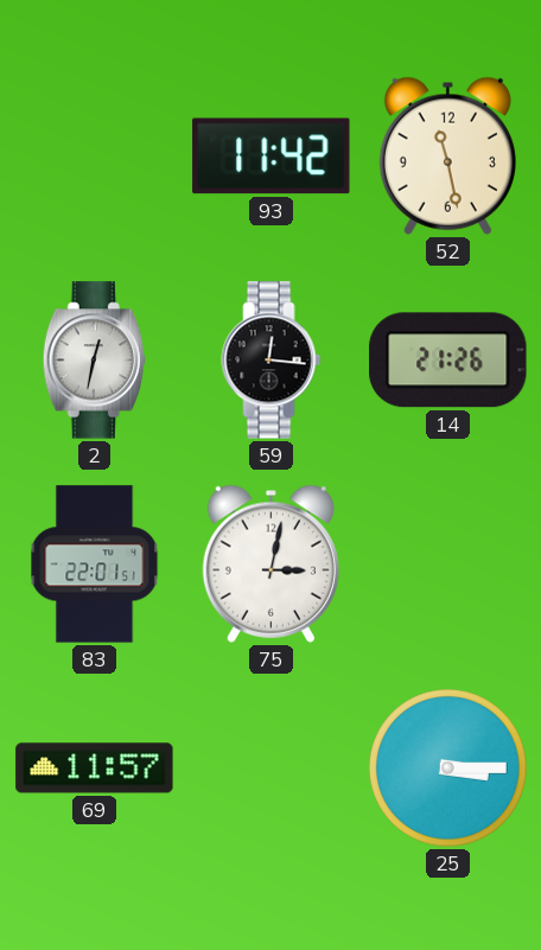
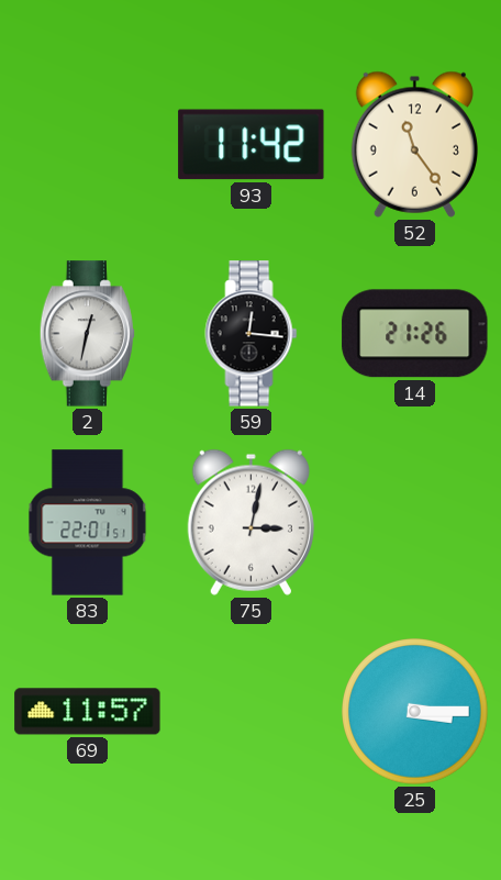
52: 11:28 -> 11:24
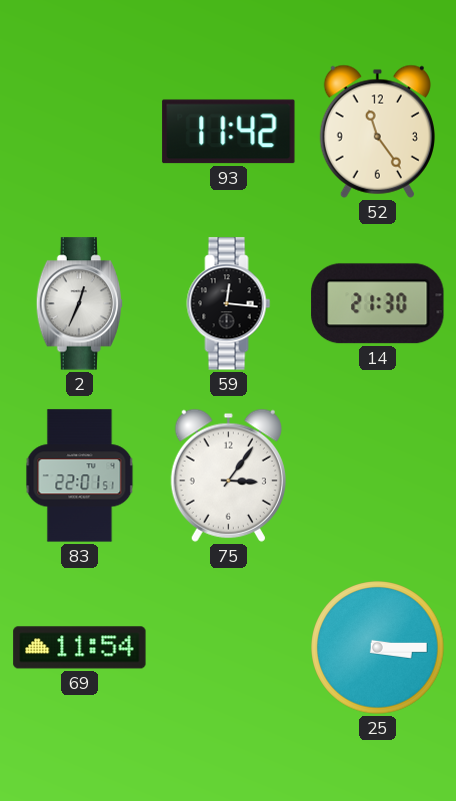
2: 12:32 -> 12:34
14: 21:26 -> 21:30
75: 3:02 -> 3:06
69: 11:57 -> 11:54
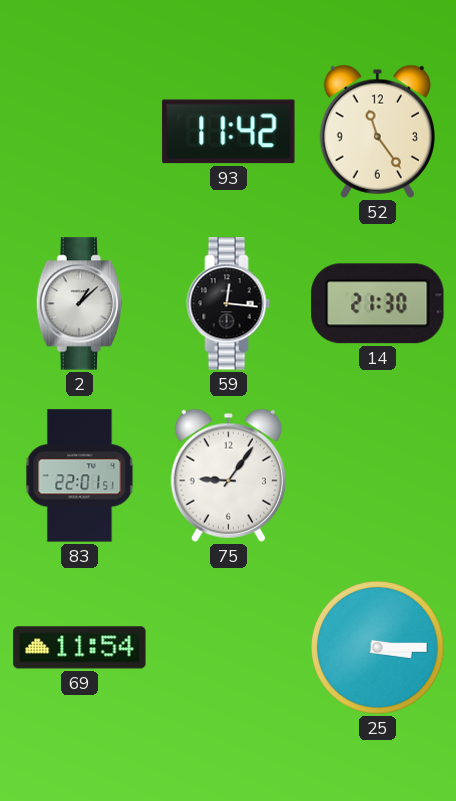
2: 12:34 -> 1:08
75: 3:06 -> 9:06
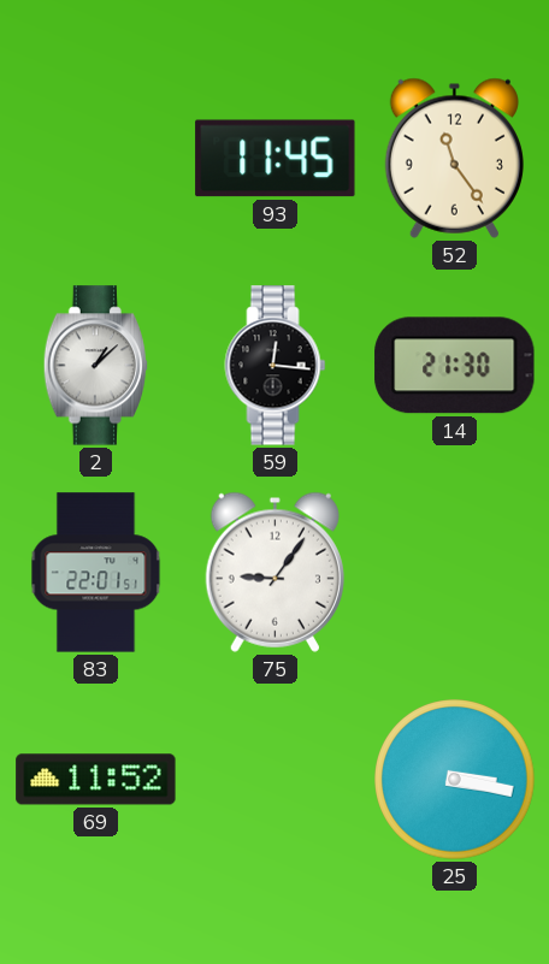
93: 11:42 -> 11:45
69: 11:54 -> 11:52
25: 3:15 -> 3:17
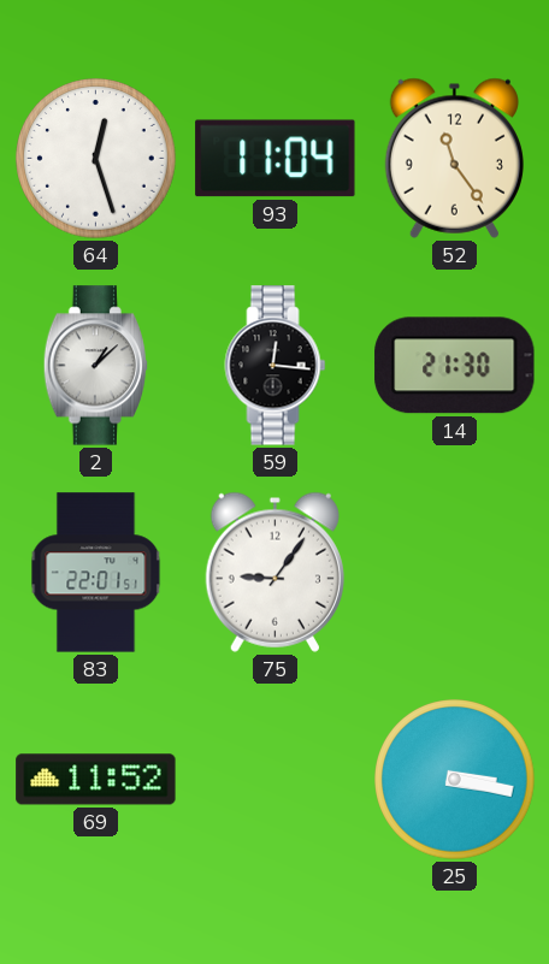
64: none -> 12:27
93: 11:45 -> 11:04
